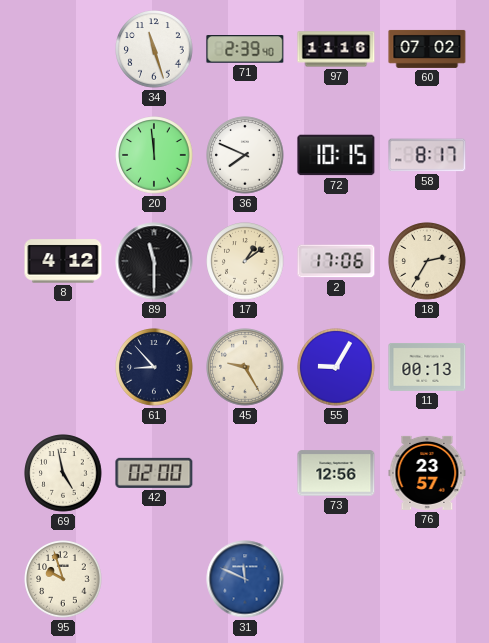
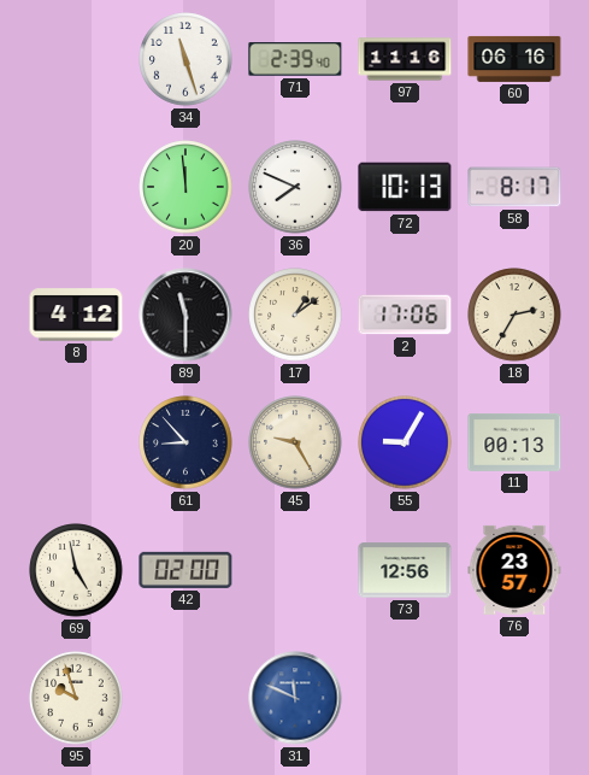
60: 07:02 -> 06:16
72: 10:15 -> 10:13
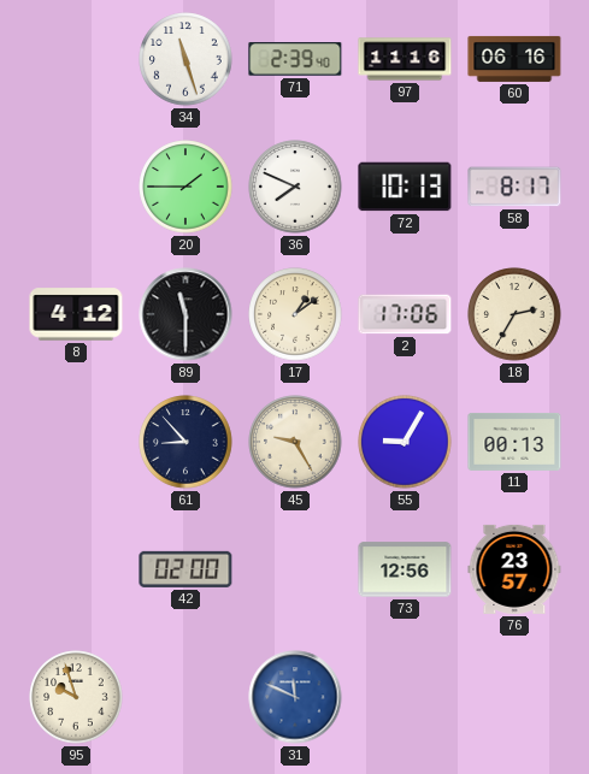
20: 11:59 -> 1:45
69: 4:58 -> none
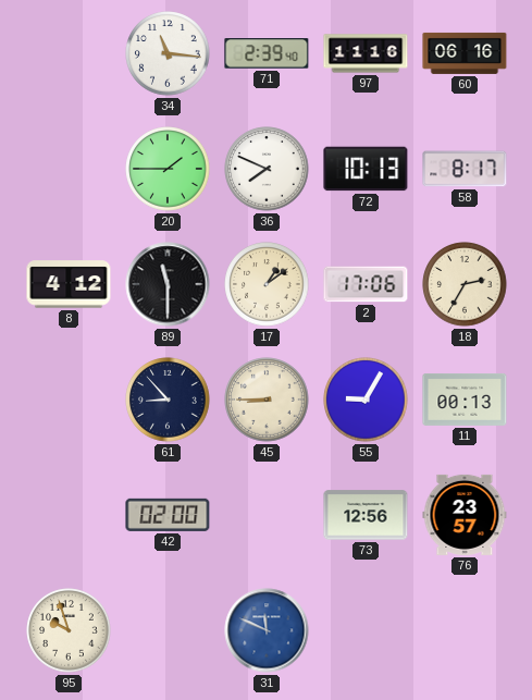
34: 11:27 -> 11:16
45: 9:25 -> 8:45
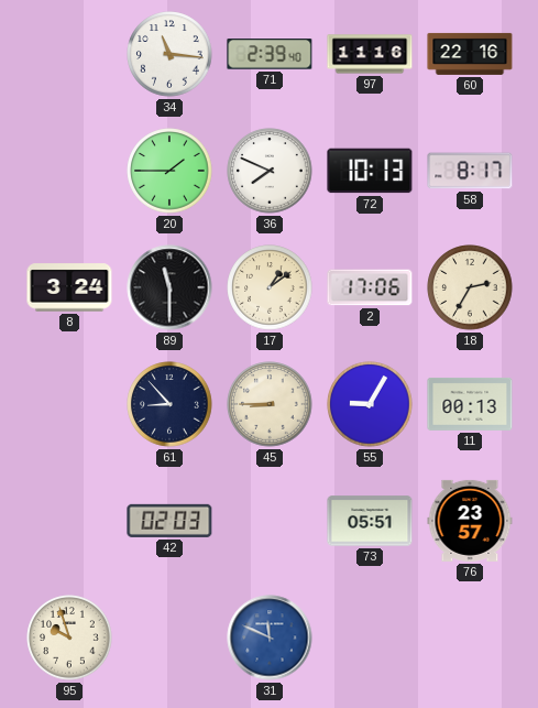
60: 06:16 -> 22:16
8: 4:12 -> 3:24
42: 02:00 -> 02:03
73: 12:56 -> 05:51
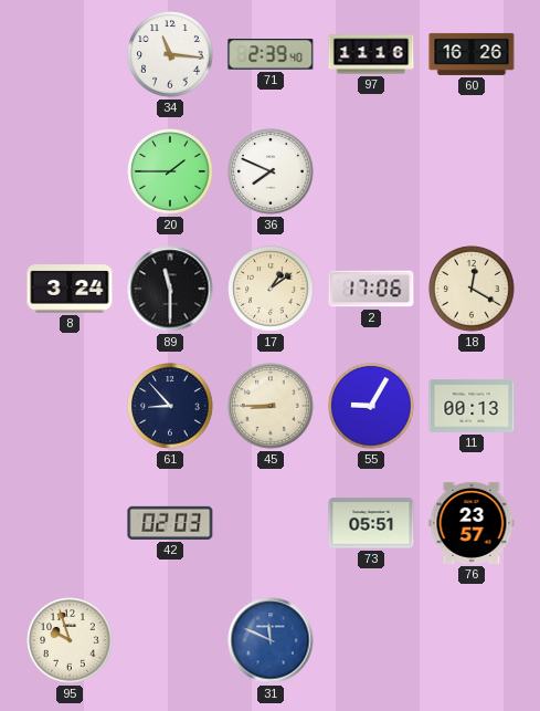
60: 22:16 -> 16:26
72: 10:13 -> none
58: 8:17 -> none
18: 2:35 -> 12:20
